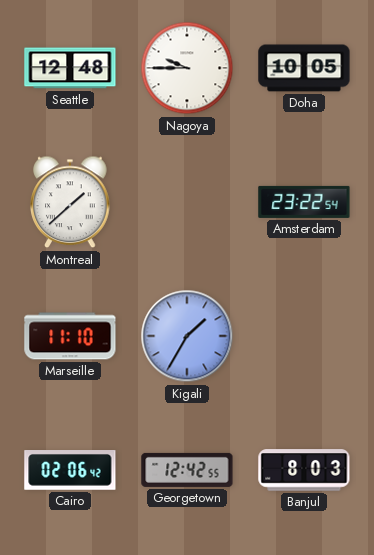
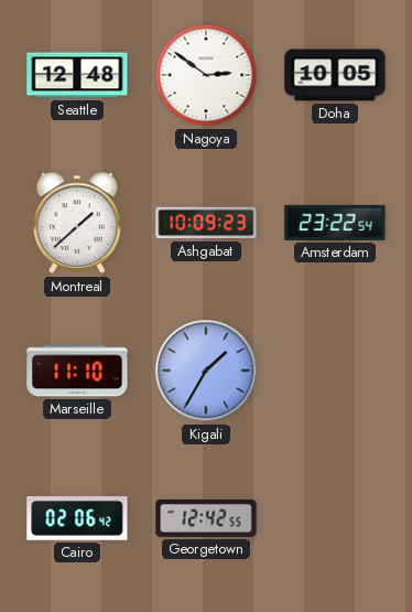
Nagoya: 9:45 -> 2:51
Ashgabat: none -> 10:09
Banjul: 8:03 -> none
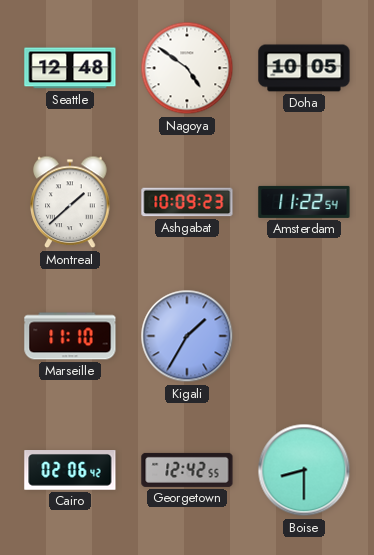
Nagoya: 2:51 -> 4:51
Amsterdam: 23:22 -> 11:22
Boise: none -> 8:30
